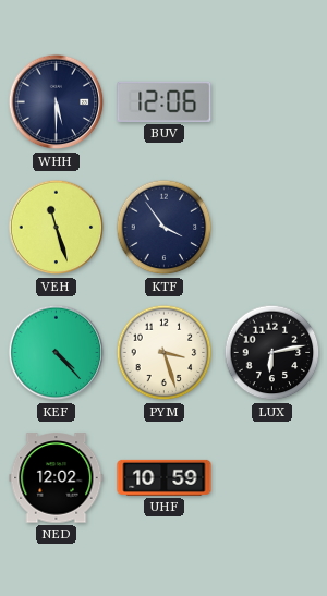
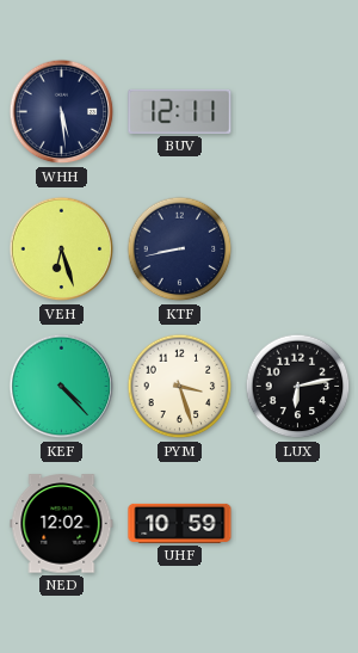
WHH: 5:30 -> 5:29
BUV: 12:06 -> 12:11
VEH: 11:27 -> 6:27
KTF: 3:54 -> 8:43
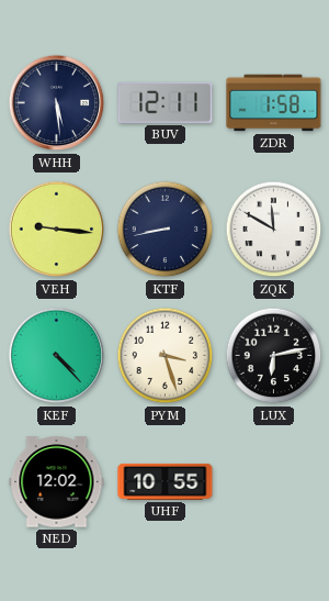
ZDR: none -> 1:58
VEH: 6:27 -> 9:16
ZQK: none -> 11:50
UHF: 10:59 -> 10:55
